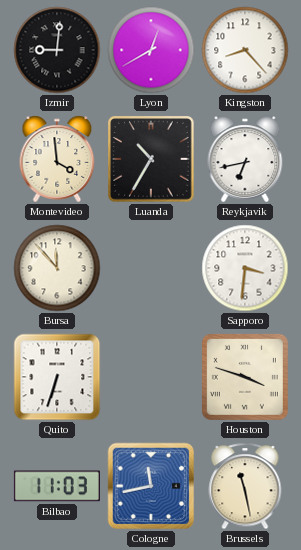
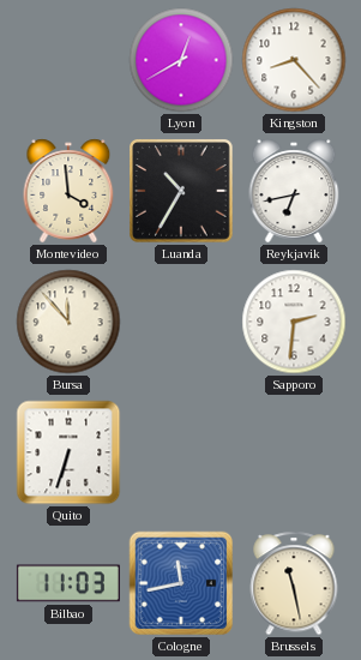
Izmir: 9:01 -> none
Sapporo: 3:31 -> 2:31
Houston: 3:48 -> none
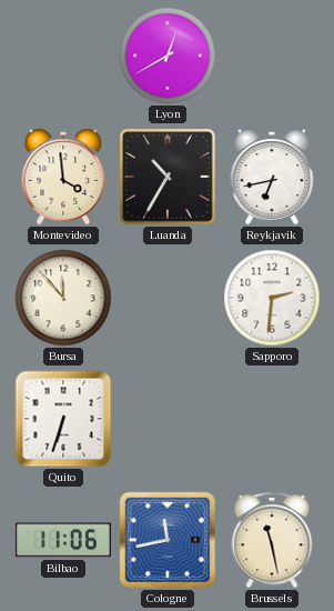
Kingston: 8:23 -> none
Bilbao: 11:03 -> 11:06
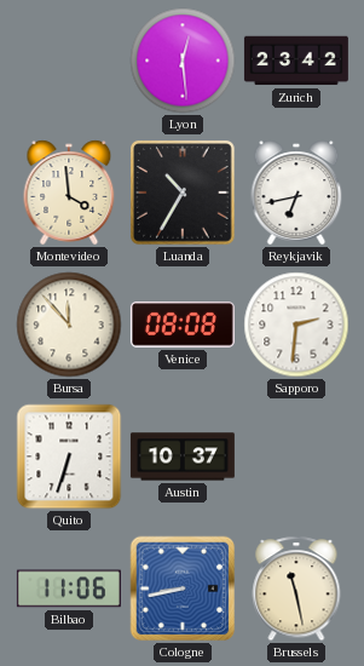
Lyon: 12:40 -> 12:29
Zurich: none -> 23:42
Venice: none -> 08:08
Austin: none -> 10:37
Cologne: 11:43 -> 8:43
